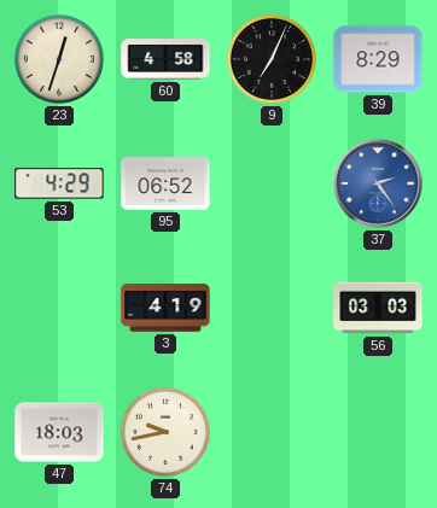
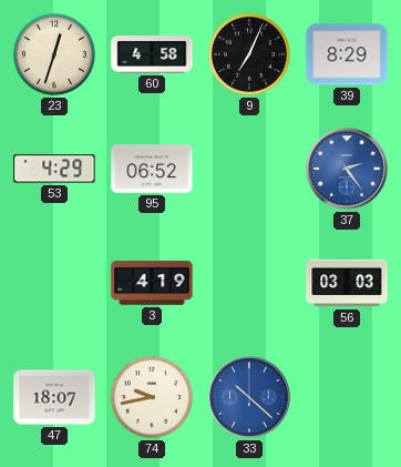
47: 18:03 -> 18:07
33: none -> 10:22
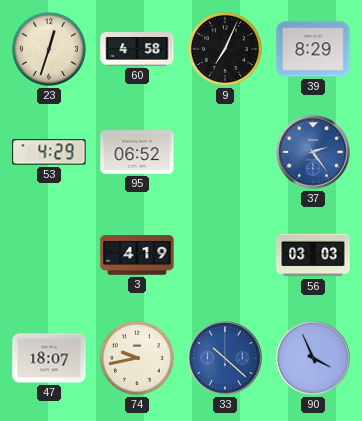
90: none -> 3:56
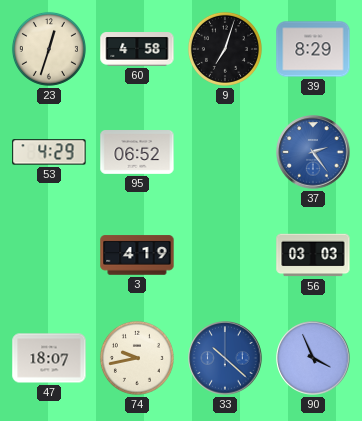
9: 7:04 -> 7:03
